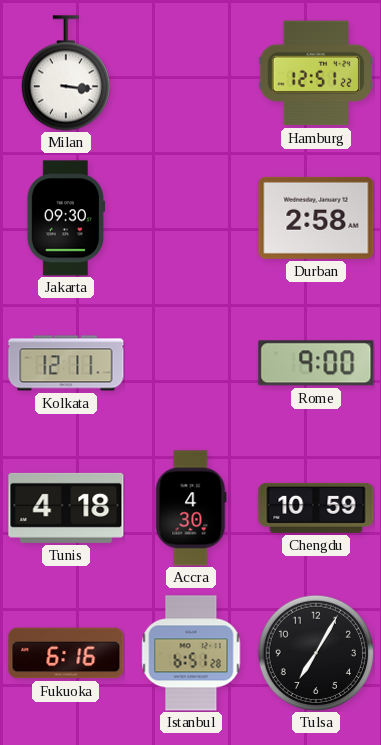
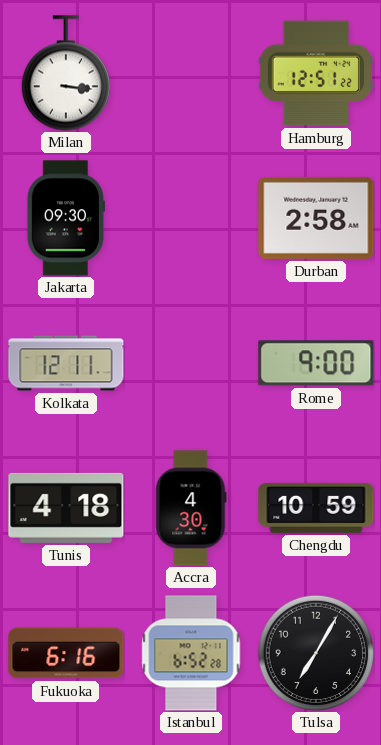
Istanbul: 6:51 -> 6:52
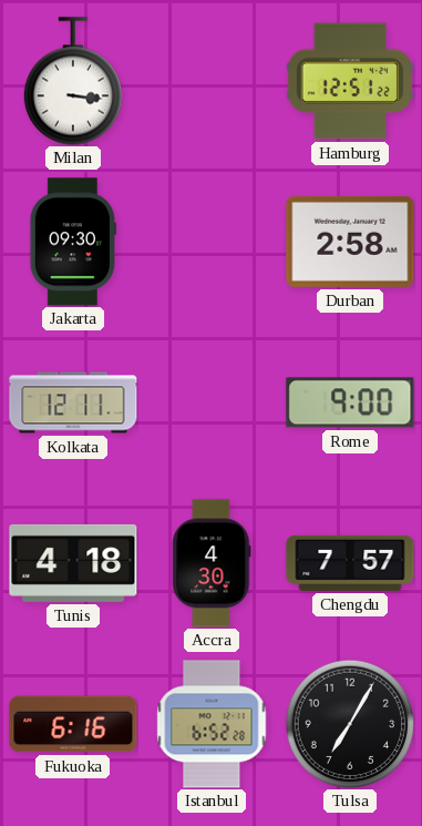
Chengdu: 10:59 -> 7:57
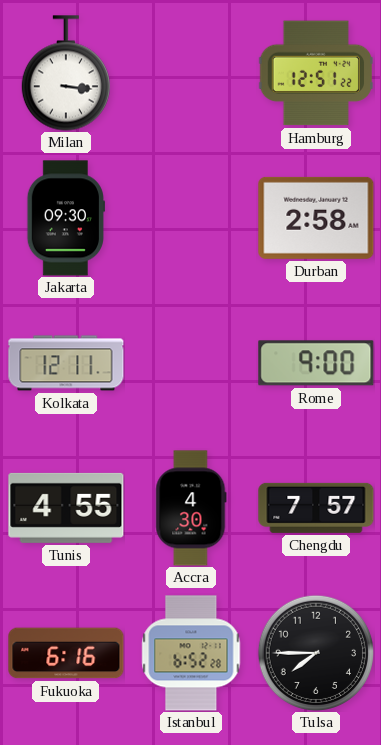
Tunis: 4:18 -> 4:55
Tulsa: 7:05 -> 7:45
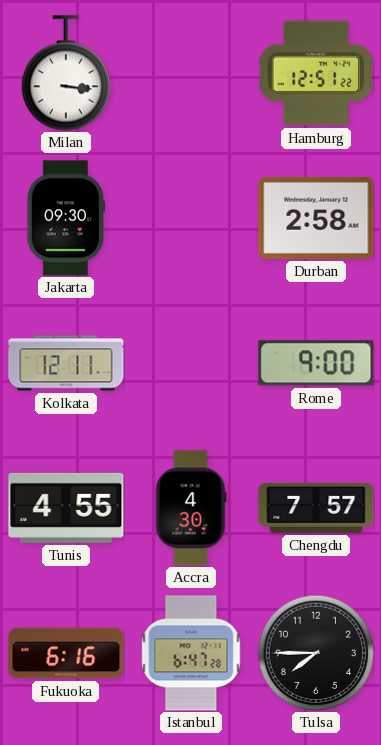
Istanbul: 6:52 -> 6:47
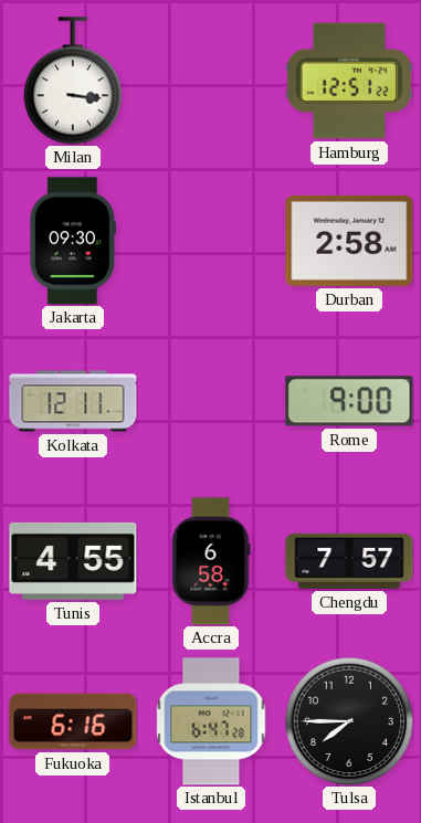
Accra: 4:30 -> 6:58
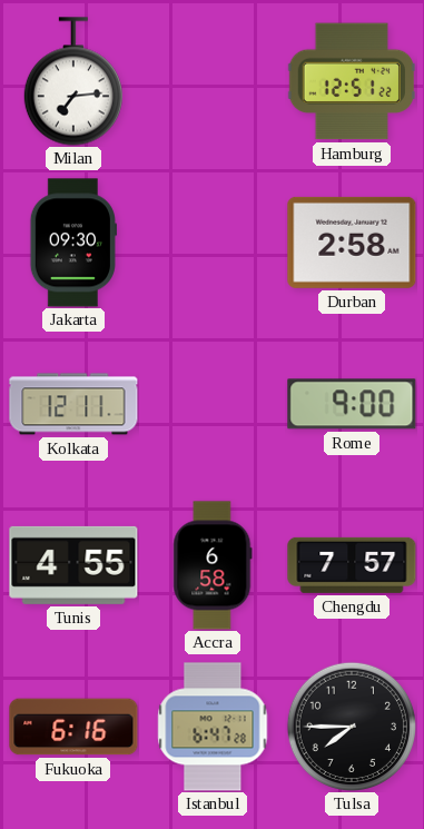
Milan: 3:16 -> 7:14
